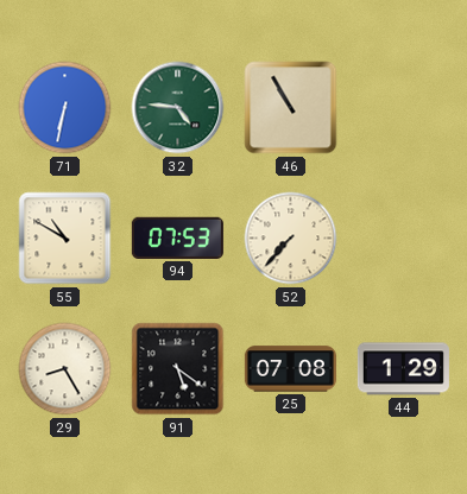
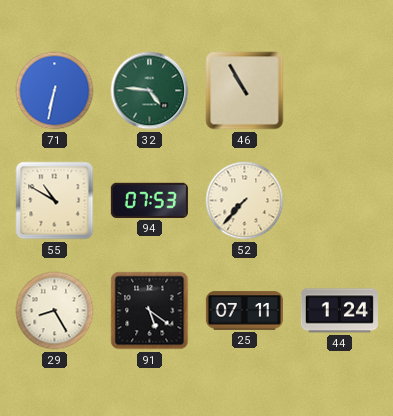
25: 07:08 -> 07:11
44: 1:29 -> 1:24
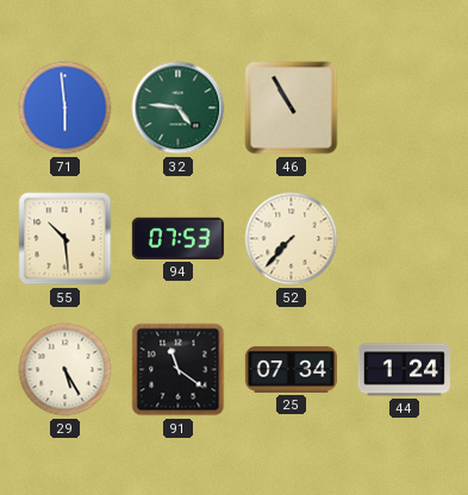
71: 6:32 -> 5:59
55: 10:50 -> 10:29
29: 8:25 -> 5:25
91: 5:21 -> 11:21
25: 07:11 -> 07:34
